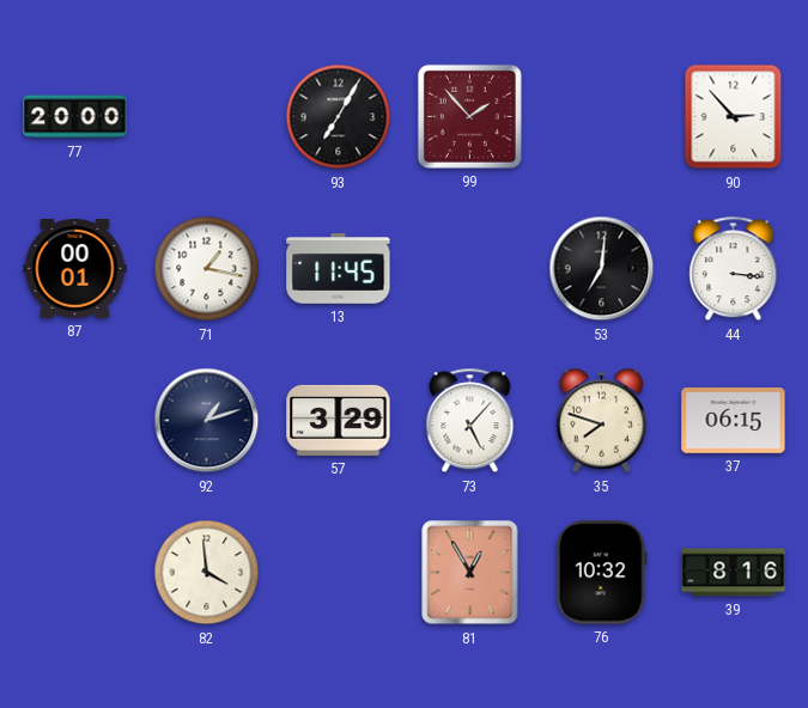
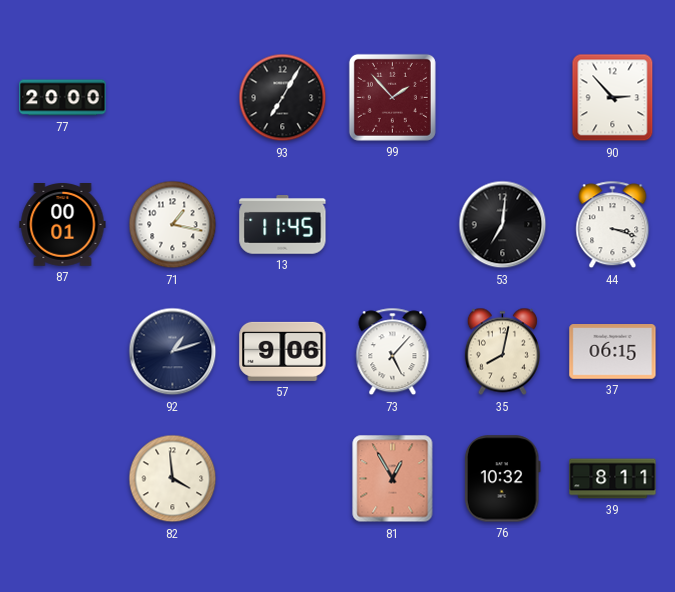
44: 3:16 -> 3:18
57: 3:29 -> 9:06
35: 7:48 -> 8:02
39: 8:16 -> 8:11
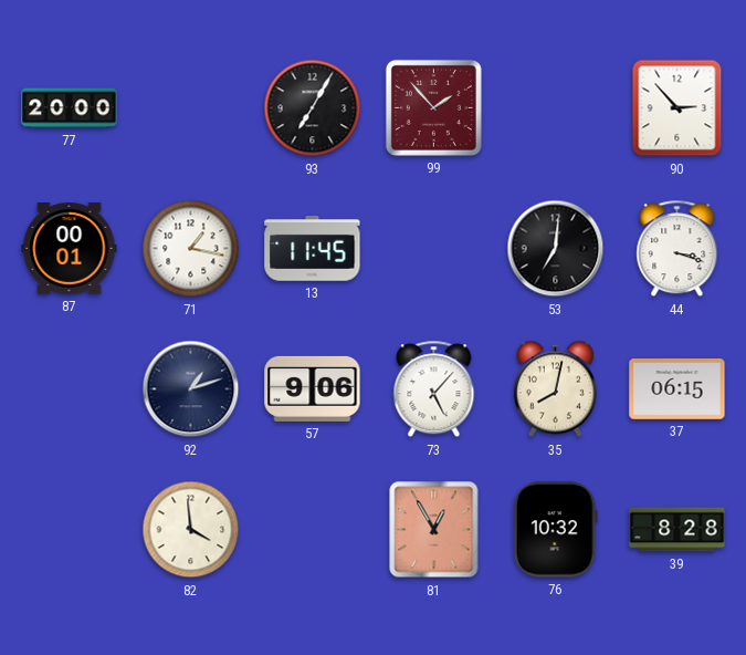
39: 8:11 -> 8:28
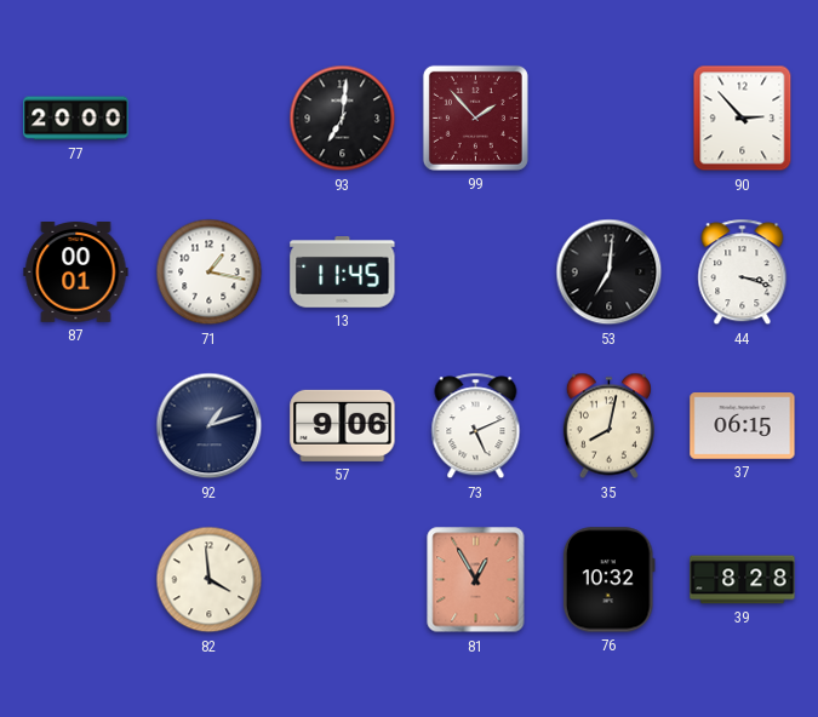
93: 7:05 -> 7:01
73: 5:07 -> 5:11
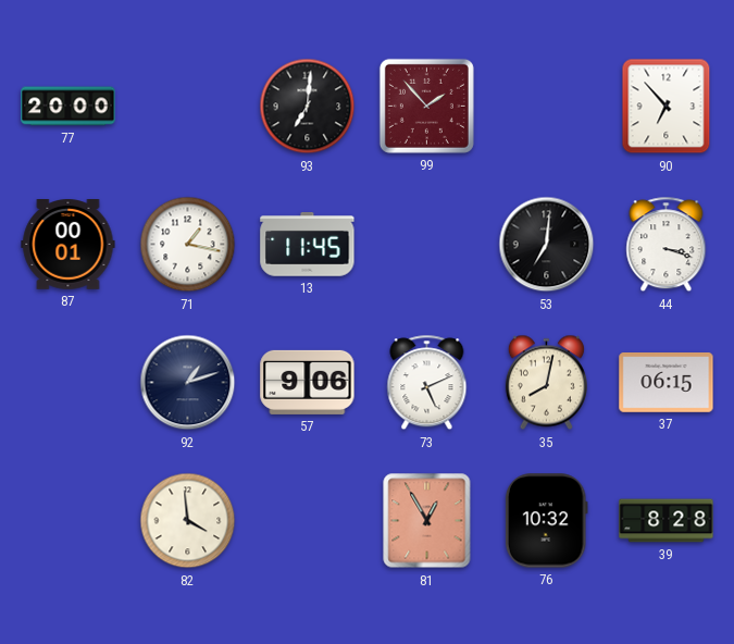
90: 2:53 -> 6:53
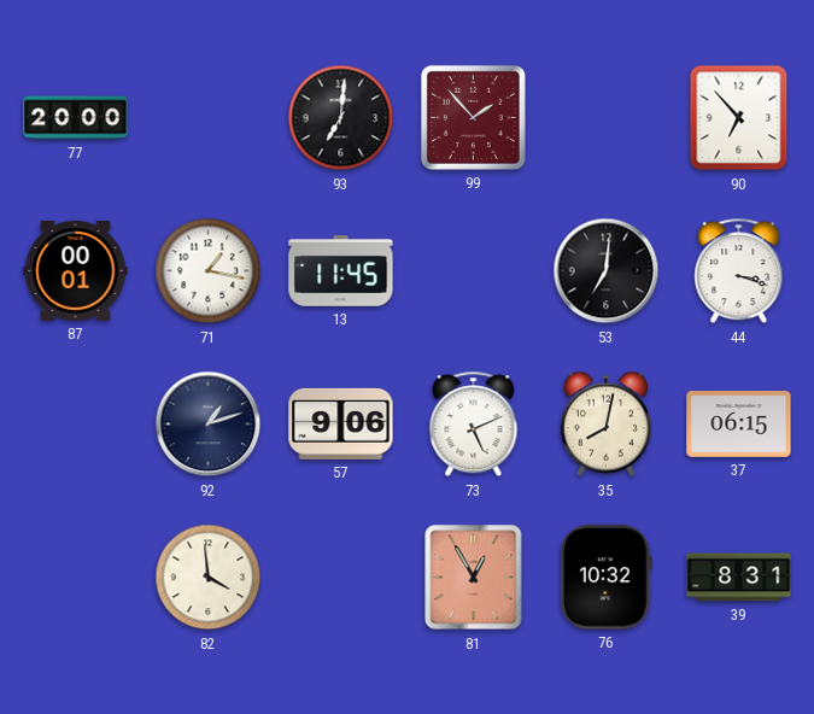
39: 8:28 -> 8:31
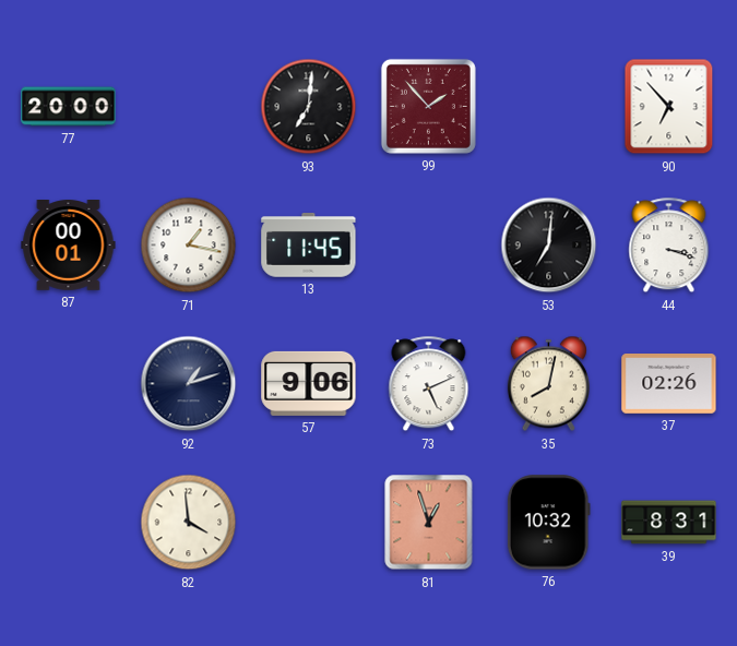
37: 06:15 -> 02:26
81: 12:55 -> 12:57
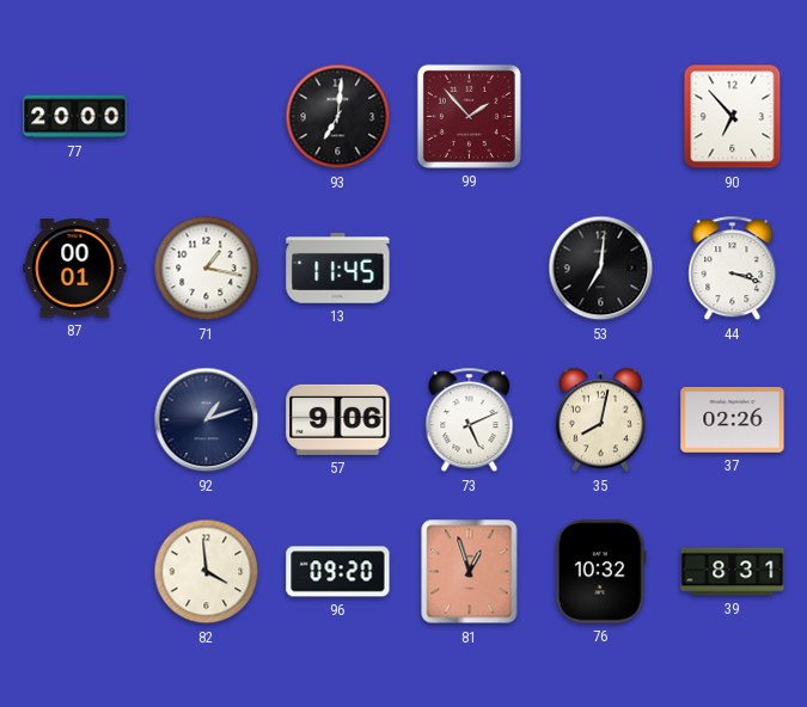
96: none -> 09:20
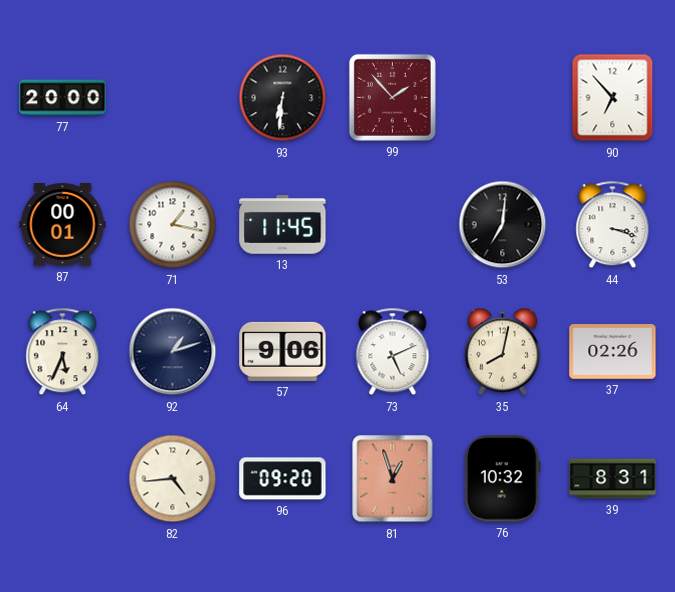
93: 7:01 -> 6:31
64: none -> 5:34
82: 3:59 -> 4:44
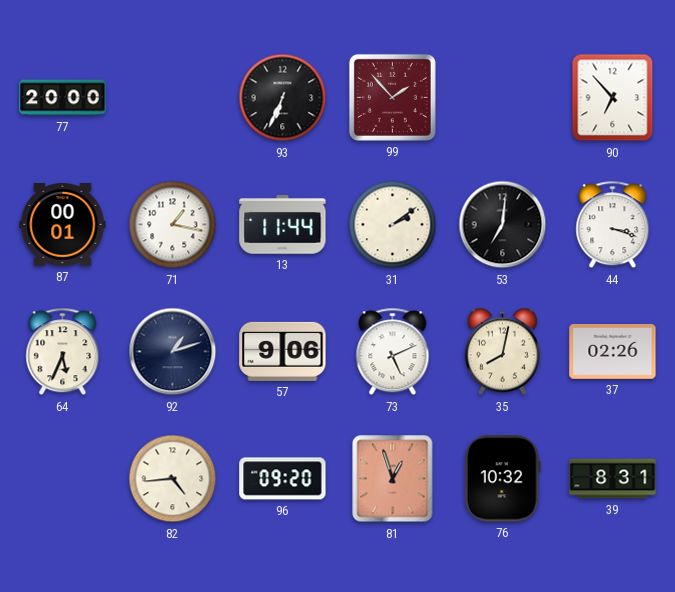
93: 6:31 -> 6:34
13: 11:45 -> 11:44
31: none -> 2:09
